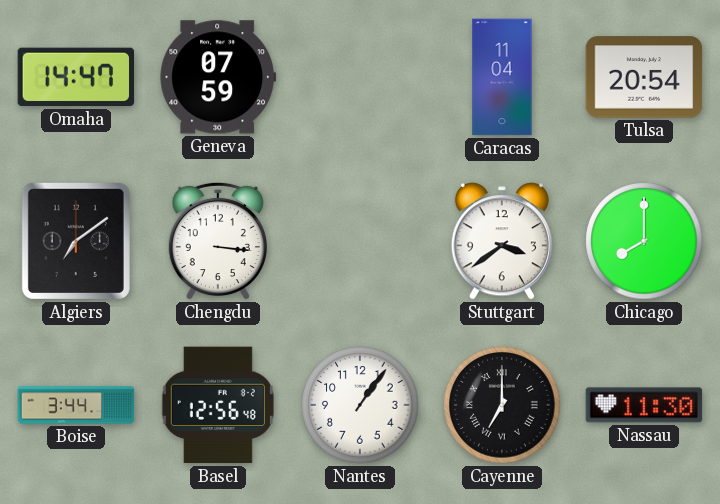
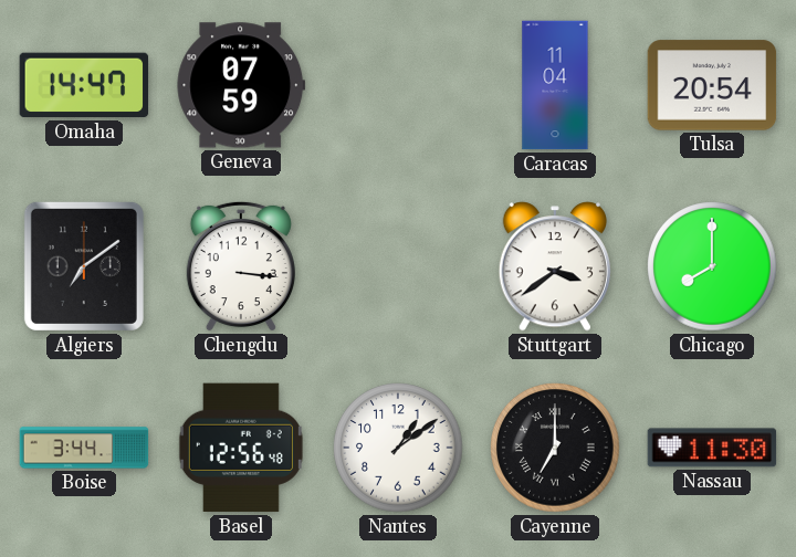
Nantes: 1:06 -> 1:09
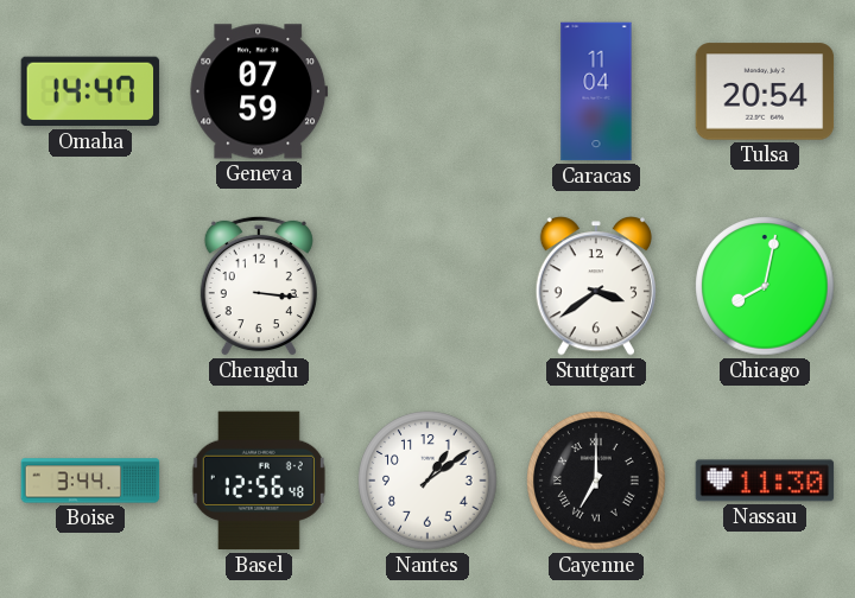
Algiers: 7:09 -> none
Chicago: 8:00 -> 8:02
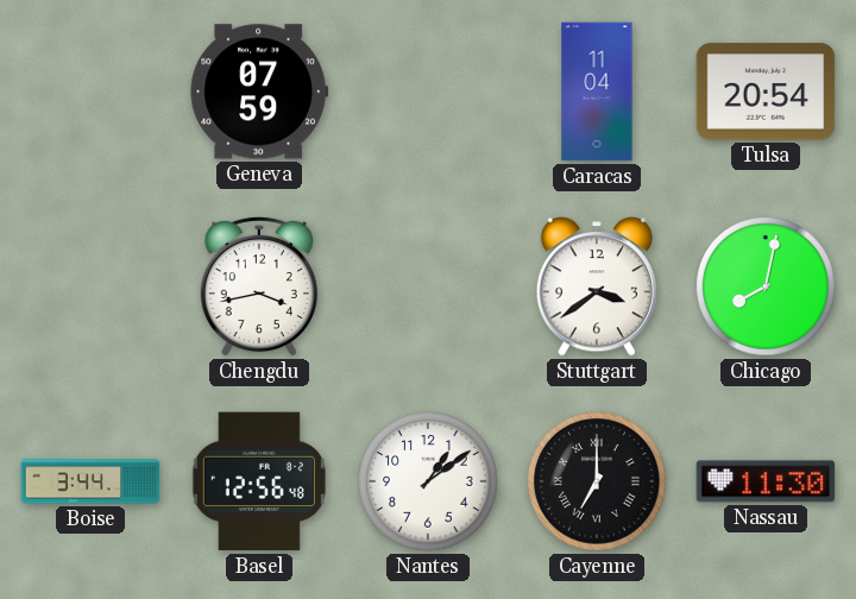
Omaha: 14:47 -> none
Chengdu: 3:16 -> 3:43
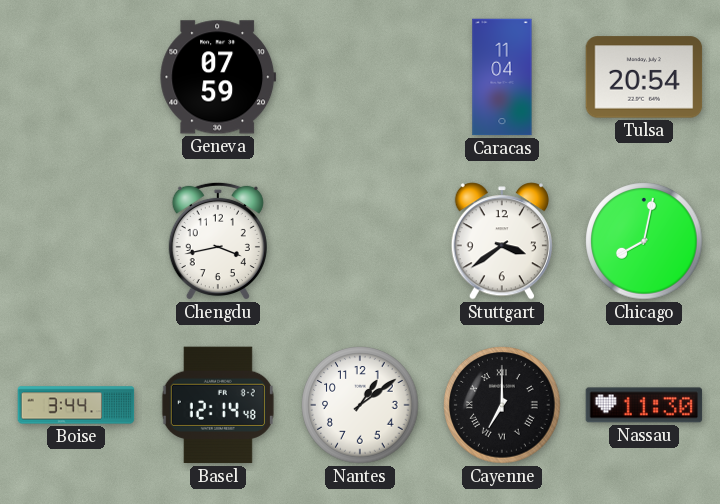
Basel: 12:56 -> 12:14
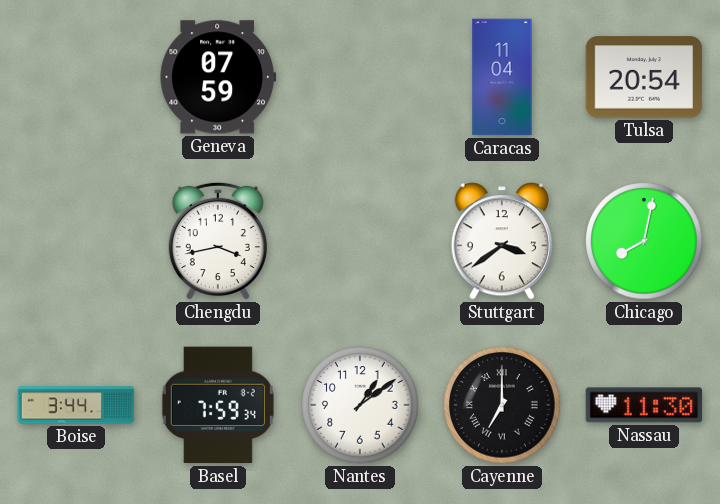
Basel: 12:14 -> 7:59
